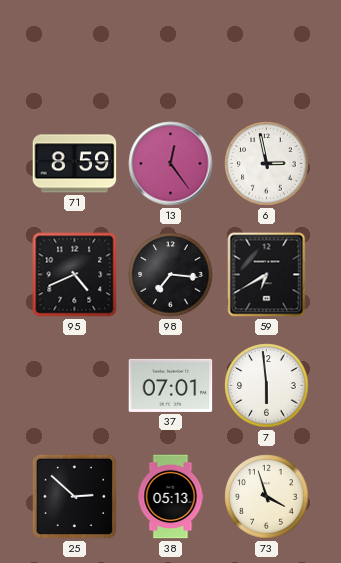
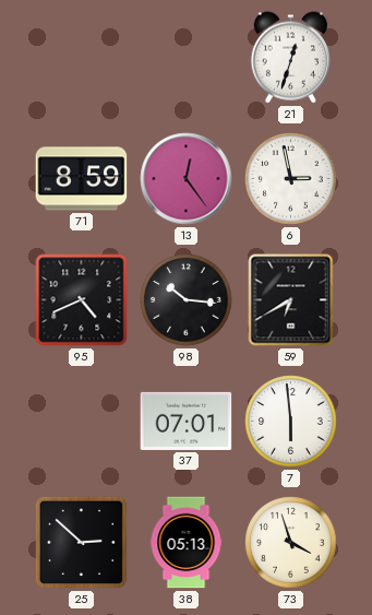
21: none -> 12:33
98: 7:16 -> 10:16
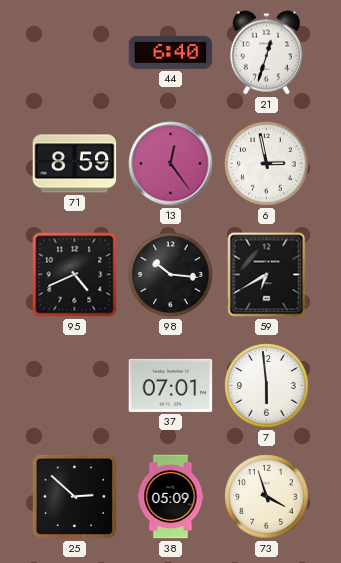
44: none -> 6:40
38: 05:13 -> 05:09
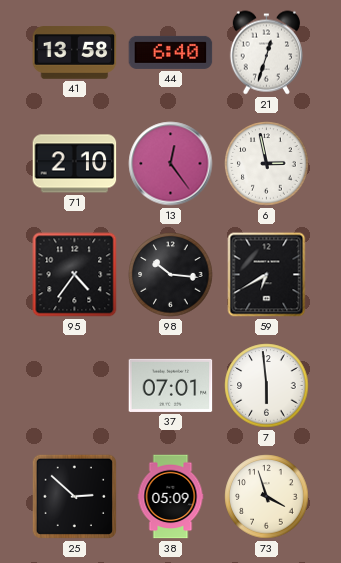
41: none -> 13:58
71: 8:59 -> 2:10
95: 4:41 -> 4:36
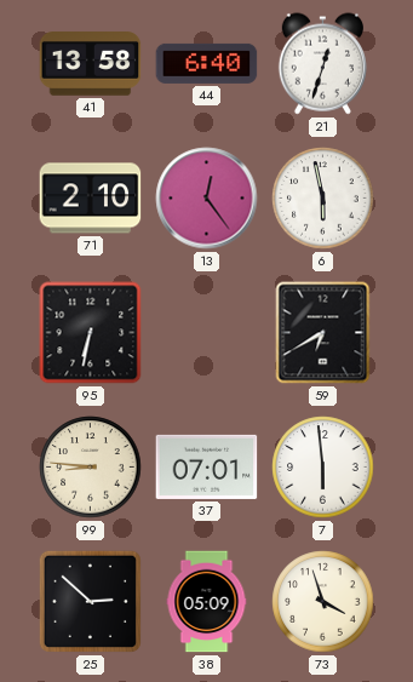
6: 2:58 -> 5:58
95: 4:36 -> 6:32
98: 10:16 -> none
99: none -> 8:46
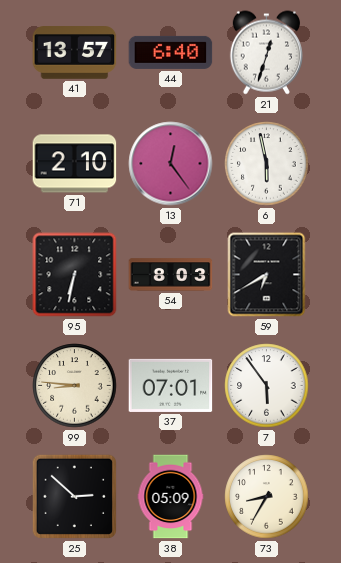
41: 13:58 -> 13:57
54: none -> 8:03
7: 5:59 -> 5:54
73: 3:57 -> 8:35
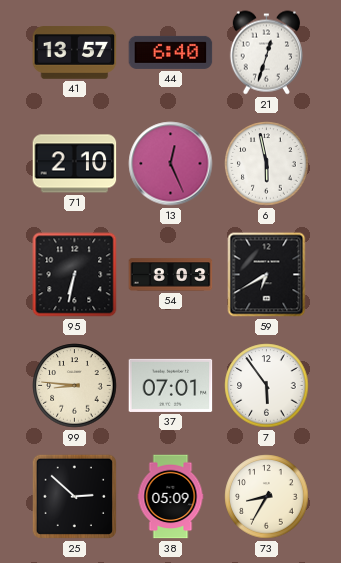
13: 12:24 -> 12:26
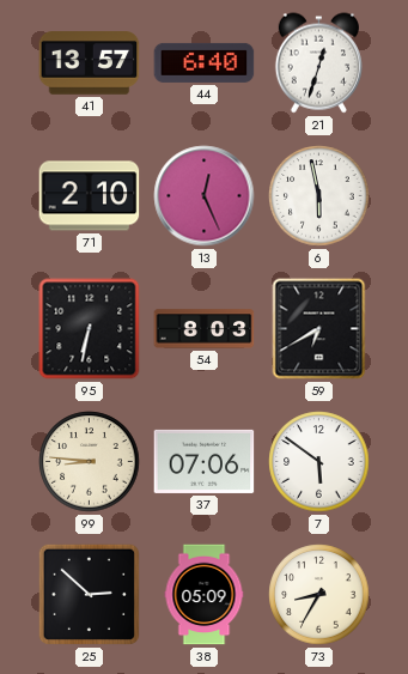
37: 07:01 -> 07:06
7: 5:54 -> 5:51
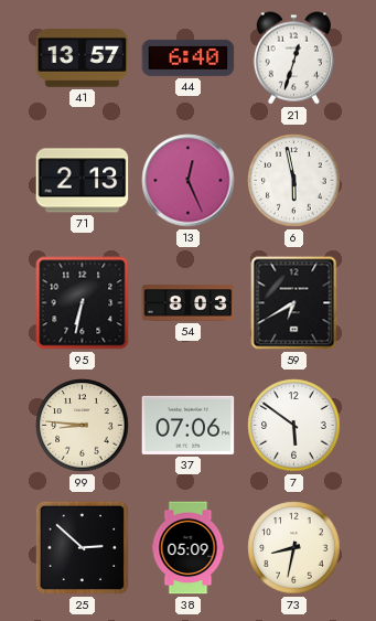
71: 2:10 -> 2:13
73: 8:35 -> 8:32
